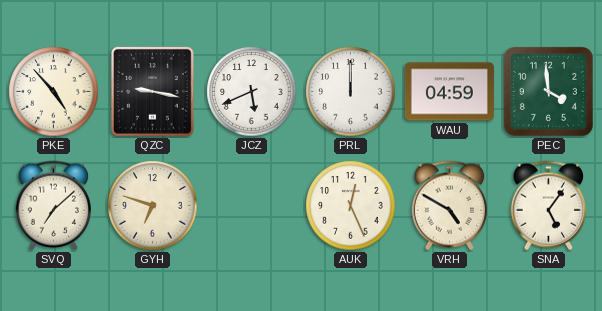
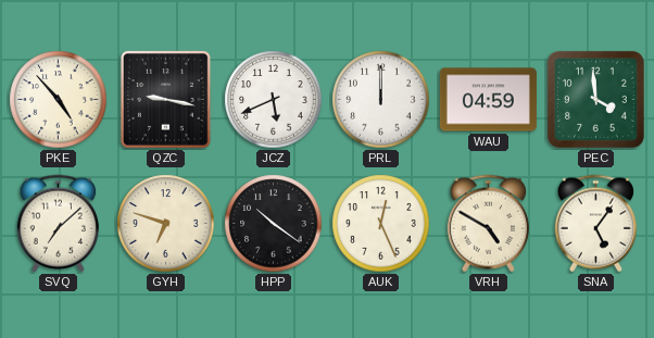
HPP: none -> 10:21
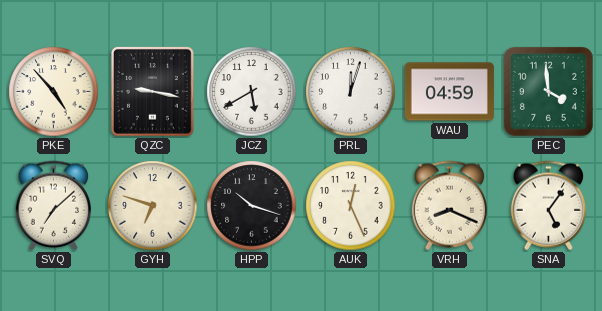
JCZ: 5:41 -> 5:40
PRL: 12:00 -> 12:03
HPP: 10:21 -> 10:18
VRH: 4:50 -> 8:19
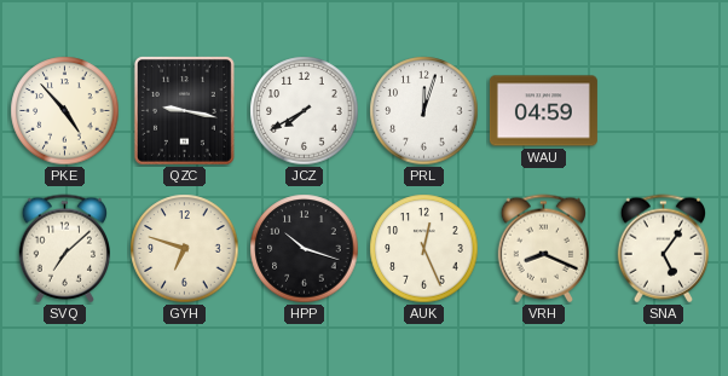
JCZ: 5:40 -> 7:40
PEC: 3:59 -> none
